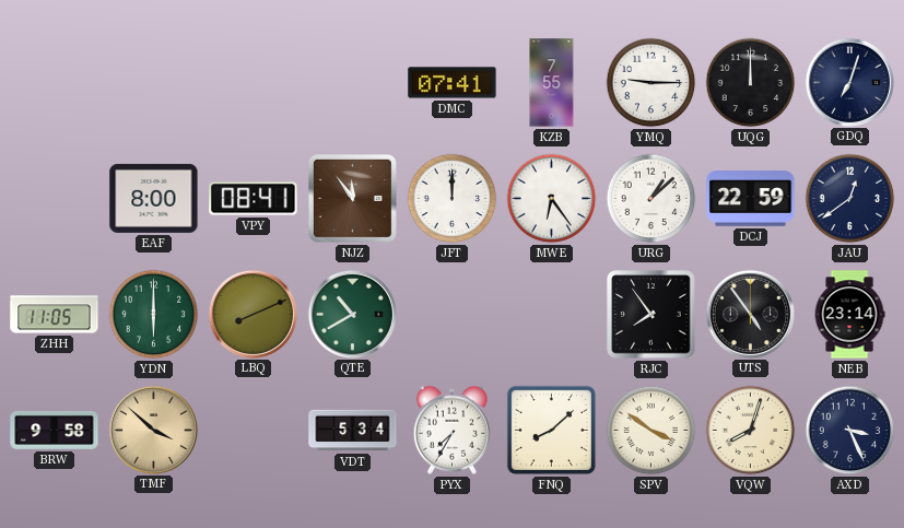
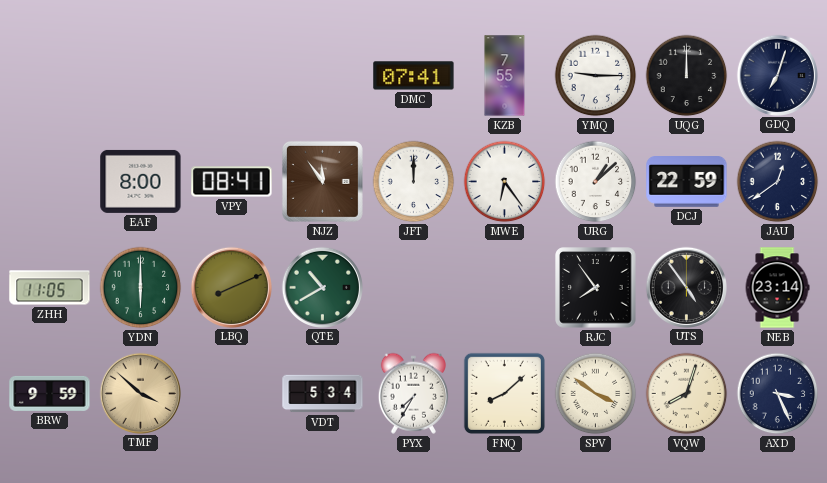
BRW: 9:58 -> 9:59
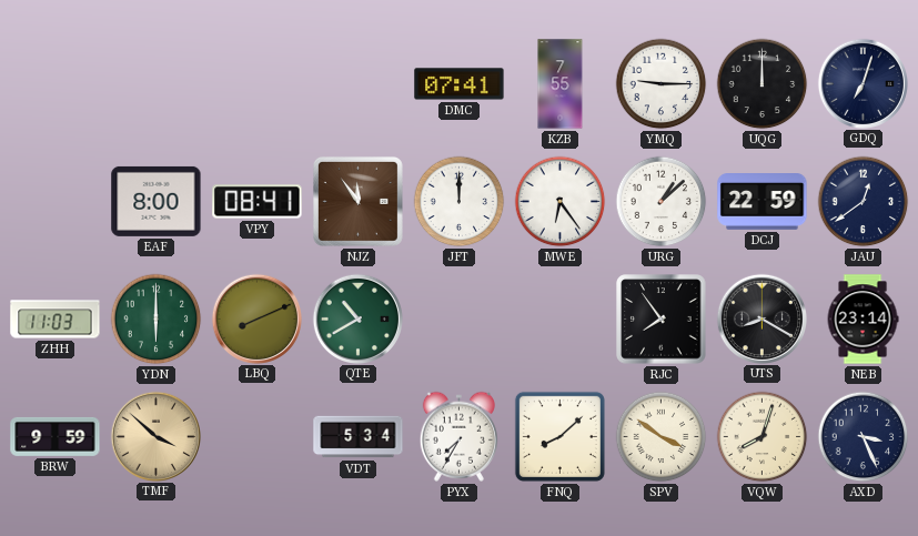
ZHH: 11:05 -> 11:03
UTS: 4:54 -> 8:20
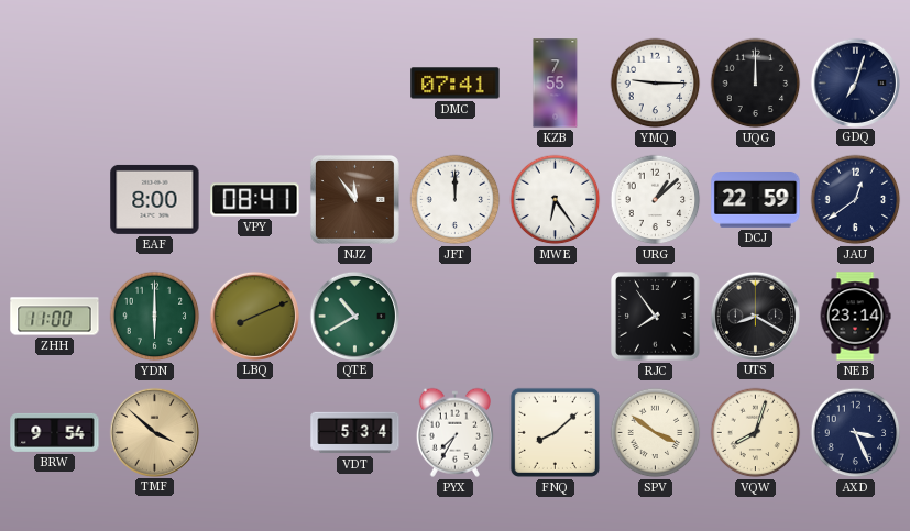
ZHH: 11:03 -> 11:00
BRW: 9:59 -> 9:54
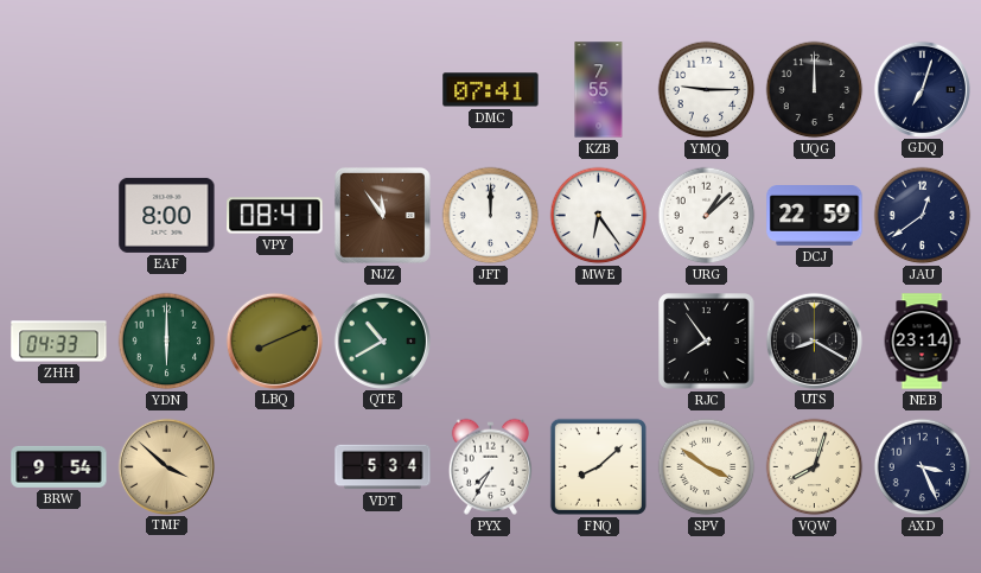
ZHH: 11:00 -> 04:33
